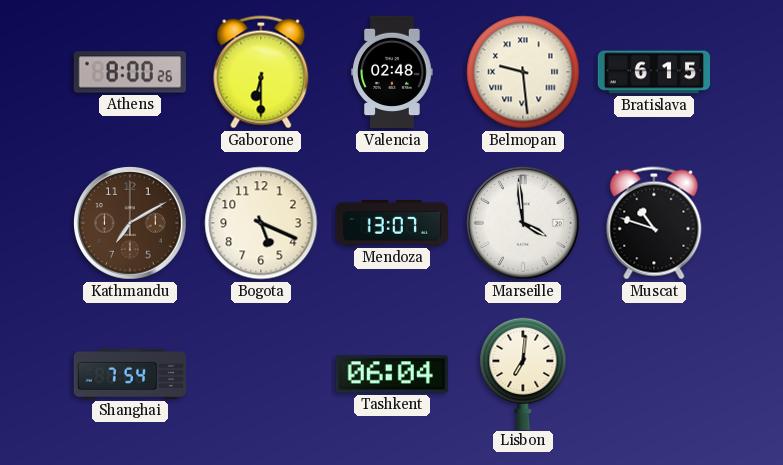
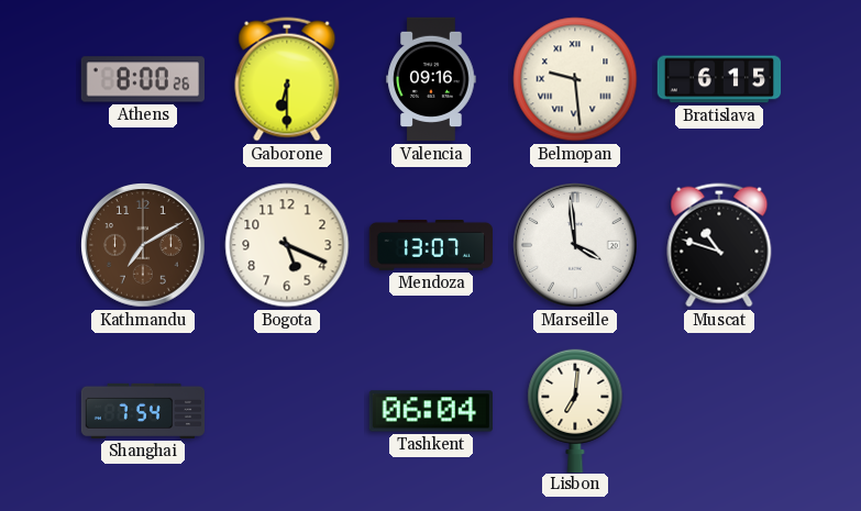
Valencia: 02:48 -> 09:16
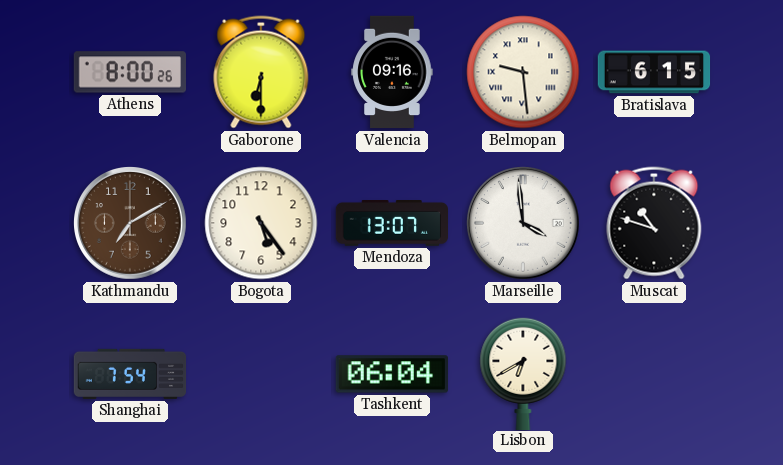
Bogota: 5:19 -> 5:24
Lisbon: 7:01 -> 6:40
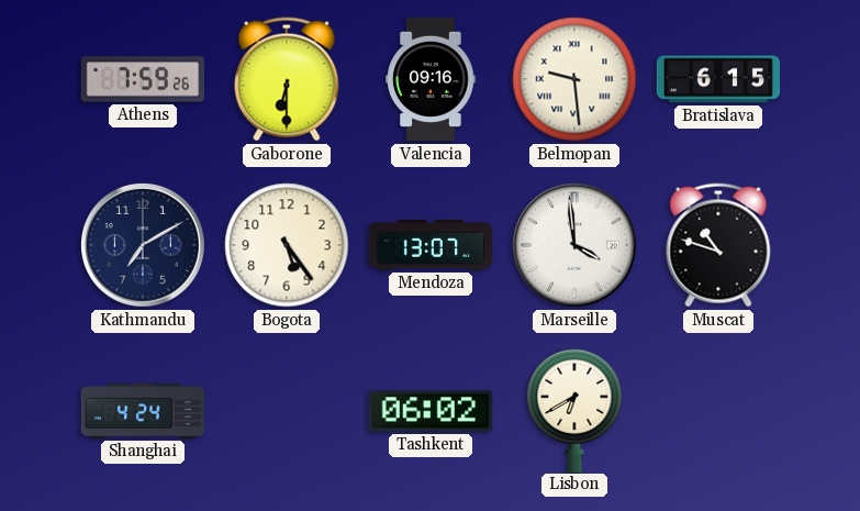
Athens: 8:00 -> 7:59
Kathmandu dial: brown -> navy
Shanghai: 7:54 -> 4:24
Tashkent: 06:04 -> 06:02
